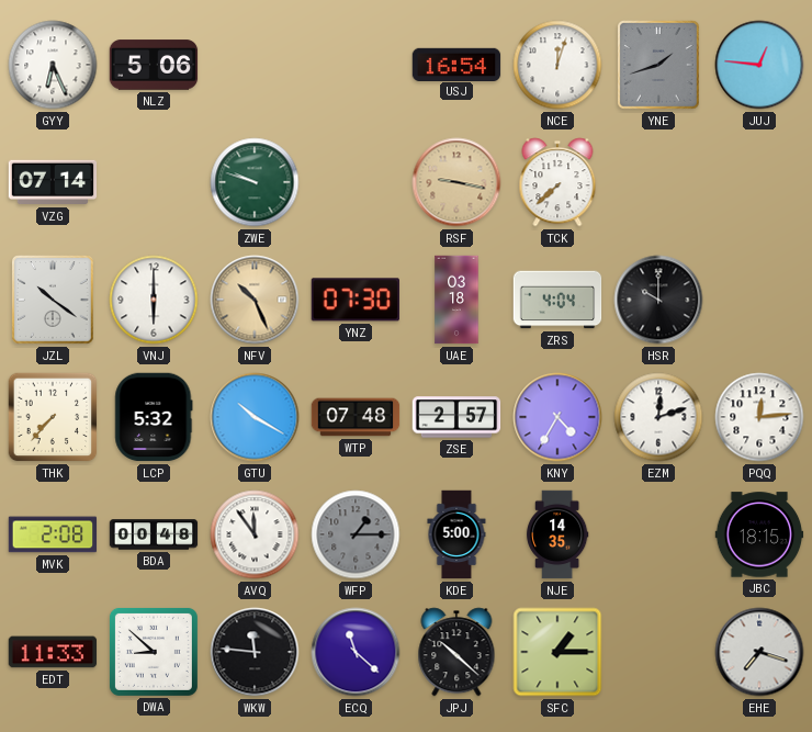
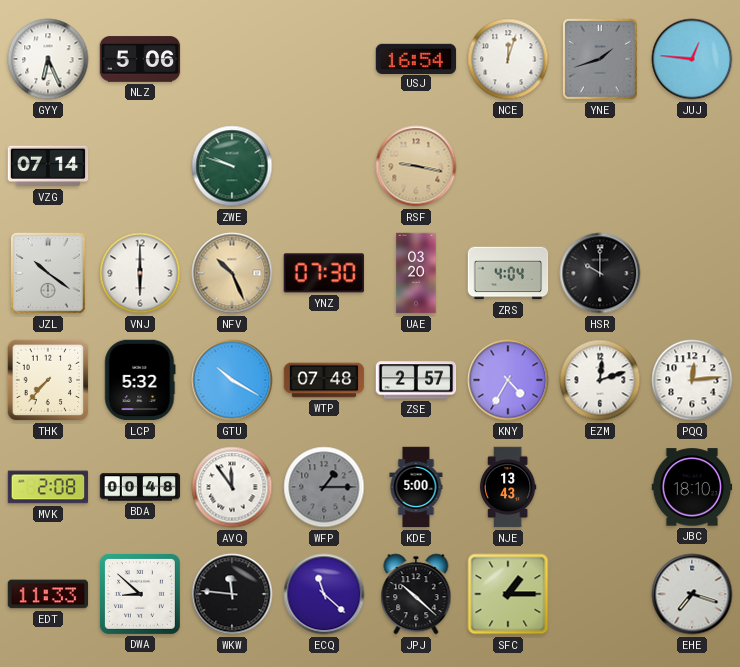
TCK: 7:38 -> none
UAE: 03:18 -> 03:20
NJE: 14:35 -> 13:43
JBC: 18:15 -> 18:10
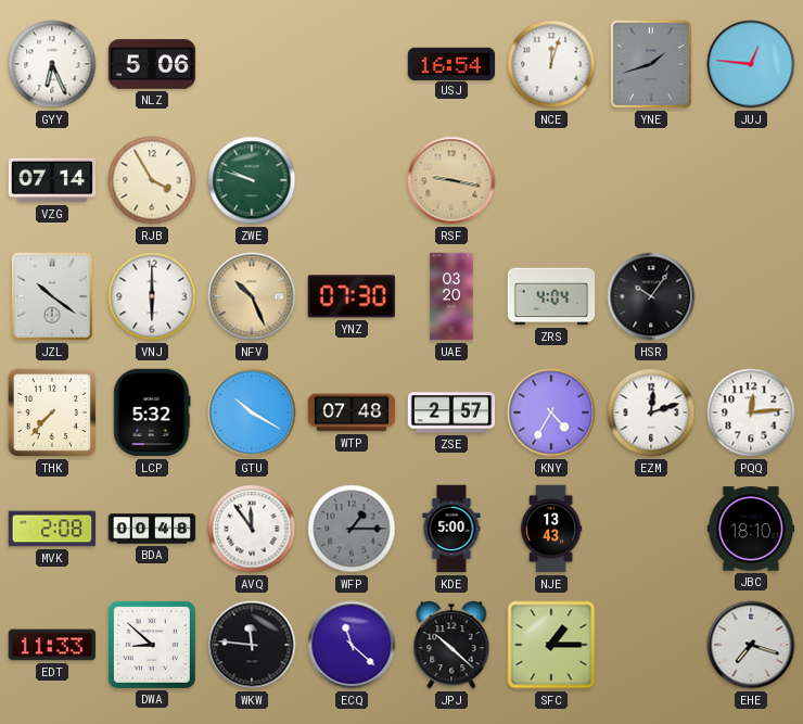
RJB: none -> 3:55
HSR: 10:00 -> 10:06
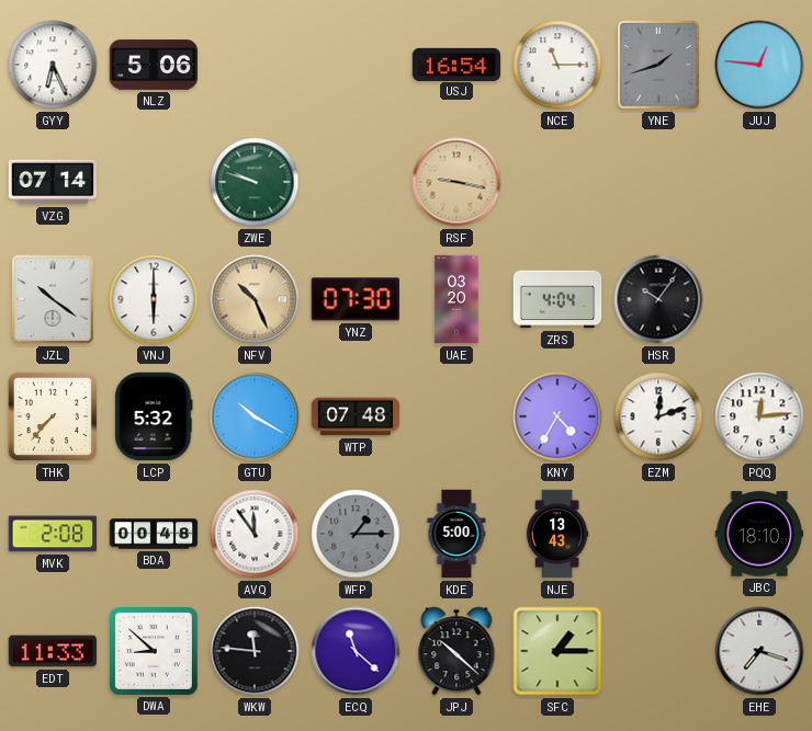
NCE: 12:03 -> 11:15
RJB: 3:55 -> none
ZSE: 2:57 -> none
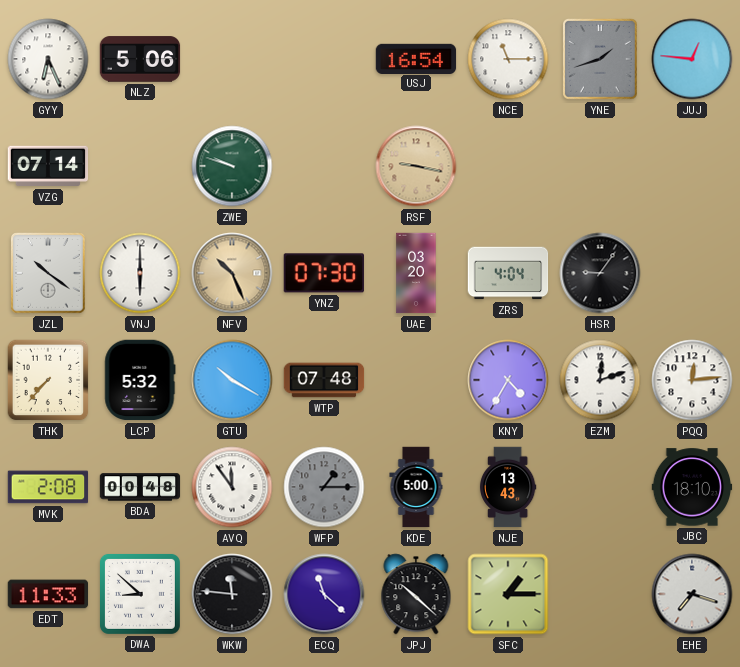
HSR: 10:06 -> 9:06
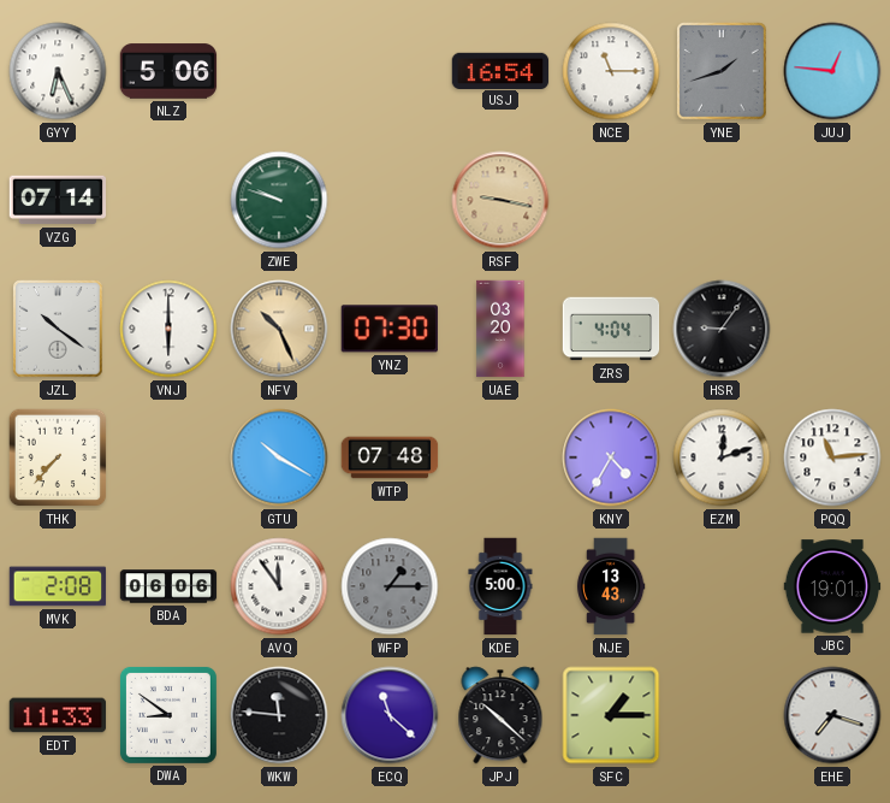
LCP: 5:32 -> none
PQQ: 12:14 -> 11:14
BDA: 00:48 -> 06:06
JBC: 18:10 -> 19:01
DWA: 8:52 -> 8:51
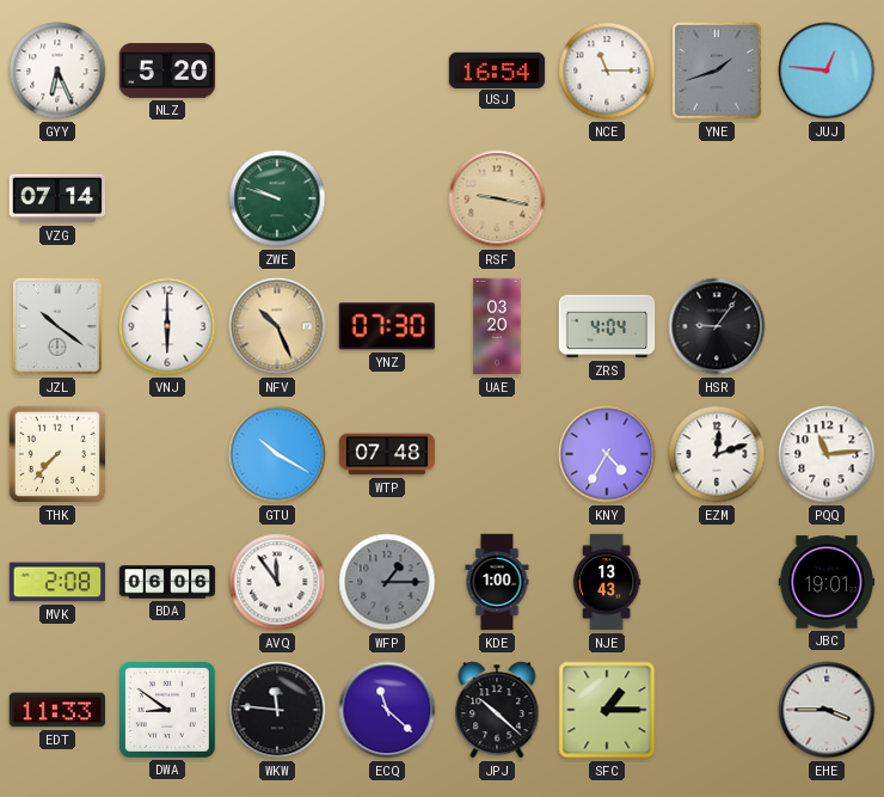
NLZ: 5:06 -> 5:20
KDE: 5:00 -> 1:00
EHE: 7:18 -> 3:45
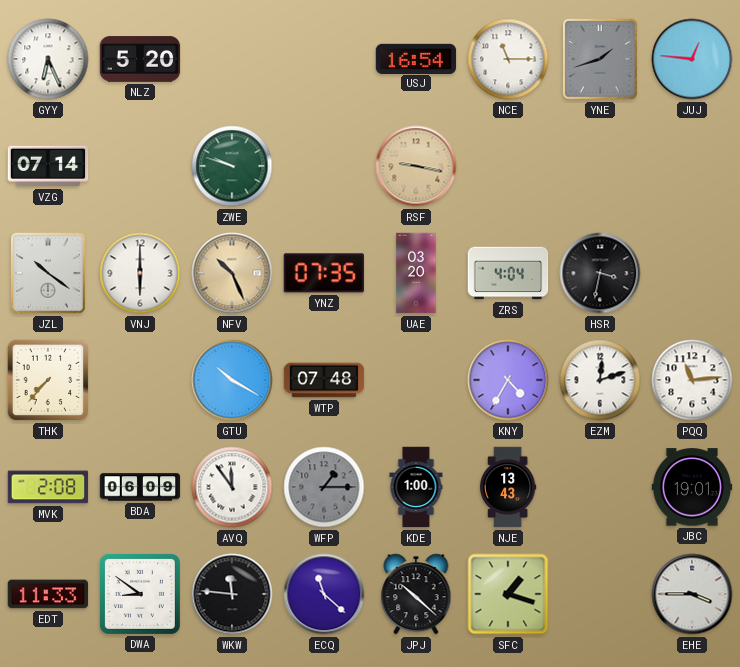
YNZ: 07:30 -> 07:35
HSR: 9:06 -> 3:32
BDA: 06:06 -> 06:09
SFC: 1:15 -> 1:18
